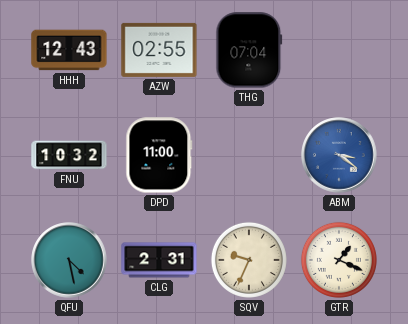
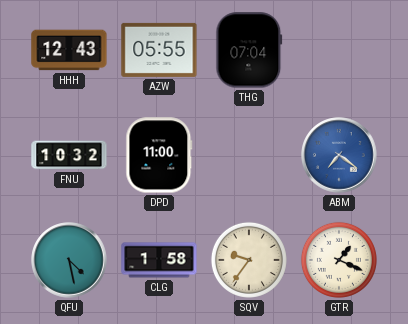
AZW: 02:55 -> 05:55
ABM: 3:21 -> 7:21
CLG: 2:31 -> 1:58
SQV: 9:34 -> 9:36
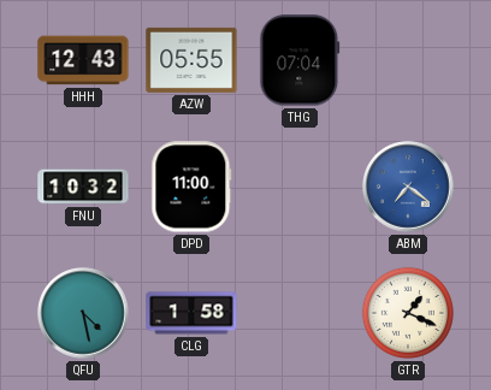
SQV: 9:36 -> none
